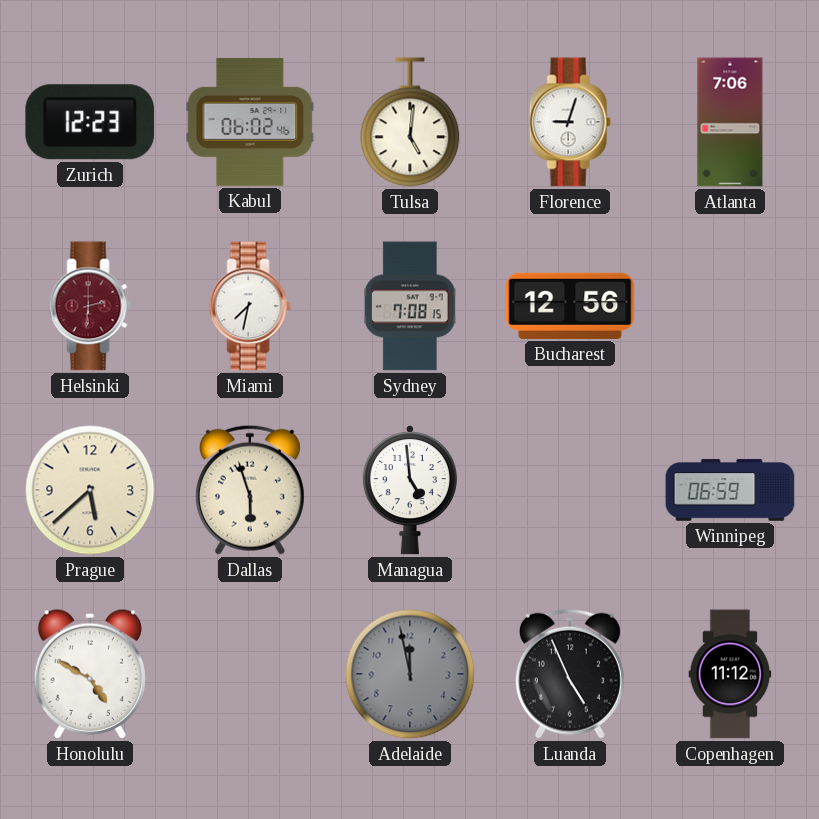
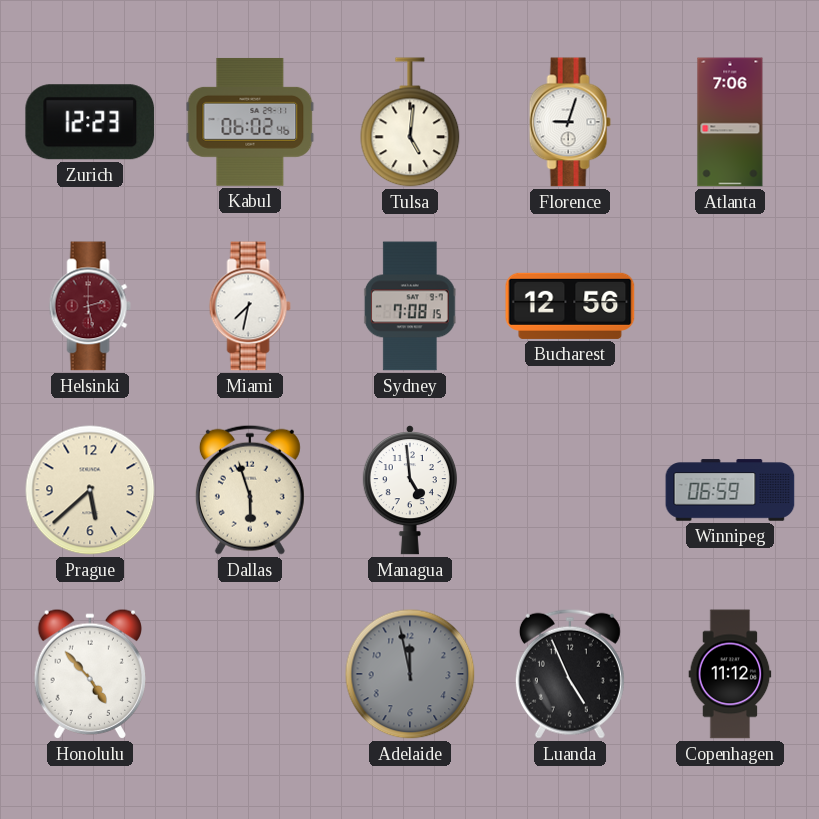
Helsinki: 2:31 -> 2:28
Honolulu: 4:50 -> 4:53
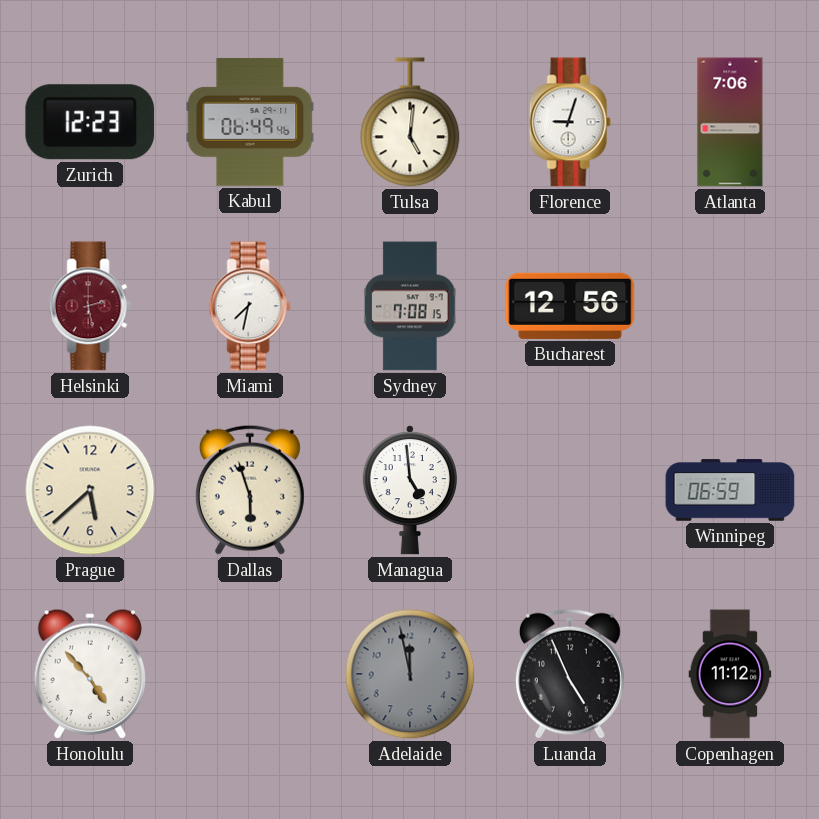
Kabul: 06:02 -> 06:49
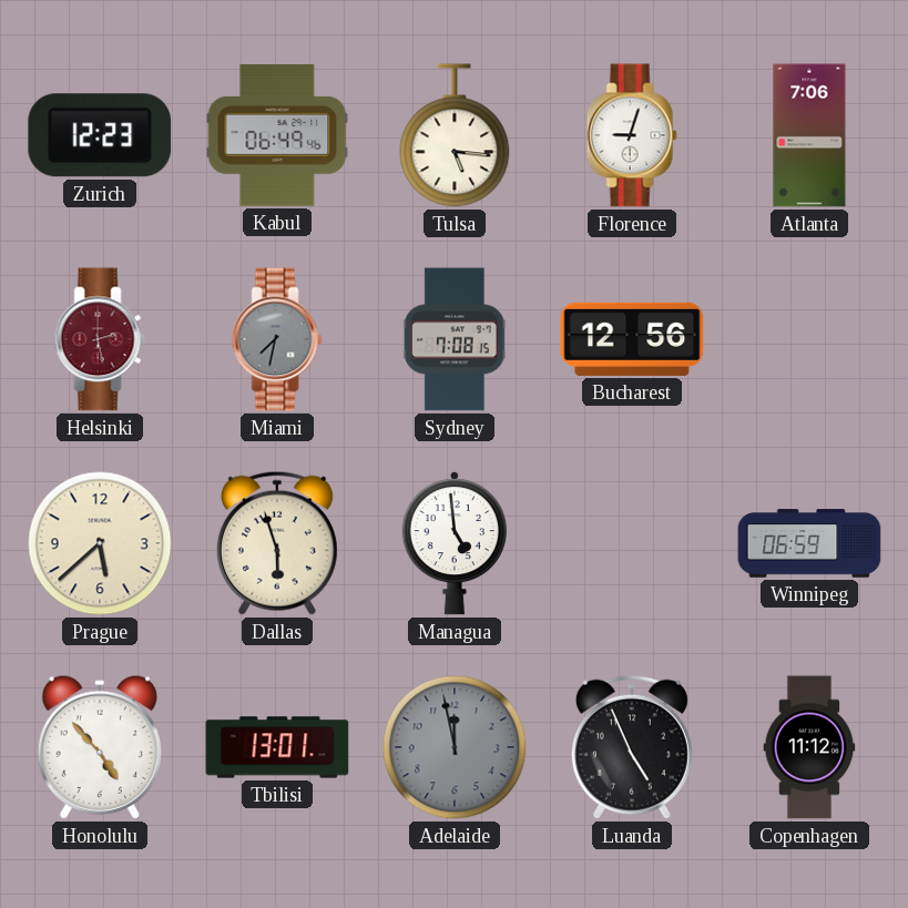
Tulsa: 5:01 -> 5:16
Miami dial: white -> grey
Tbilisi: none -> 13:01
